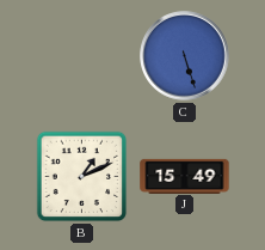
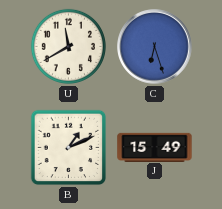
U: none -> 11:40
C: 5:27 -> 6:27
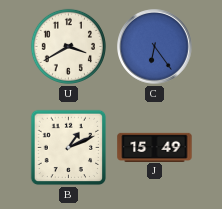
U: 11:40 -> 3:40
C: 6:27 -> 6:24
